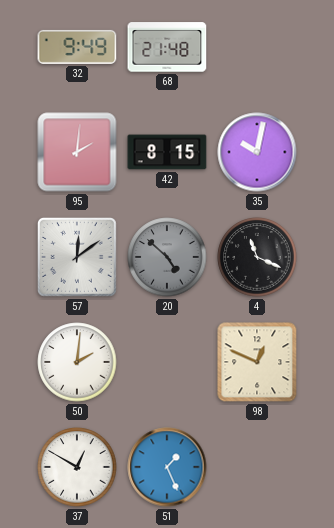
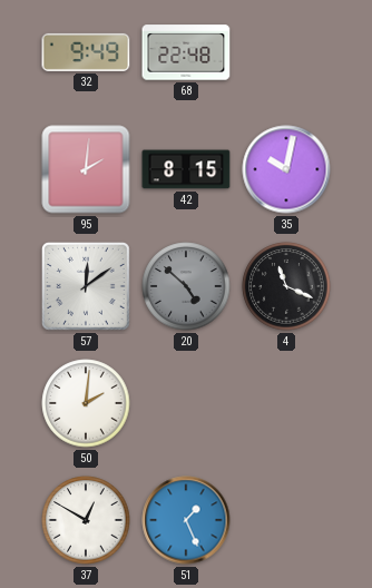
68: 21:48 -> 22:48
98: 12:49 -> none
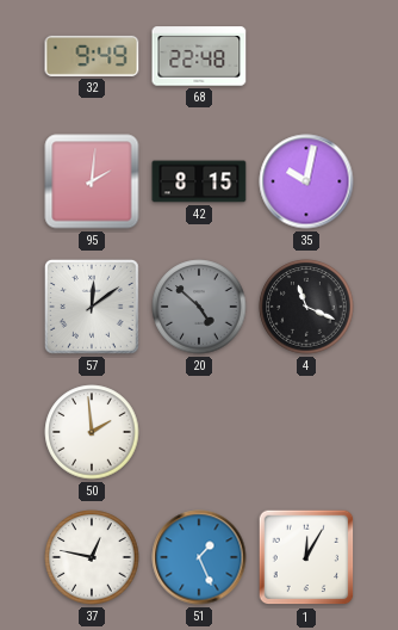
50: 2:01 -> 1:59
37: 12:50 -> 12:47
1: none -> 12:05
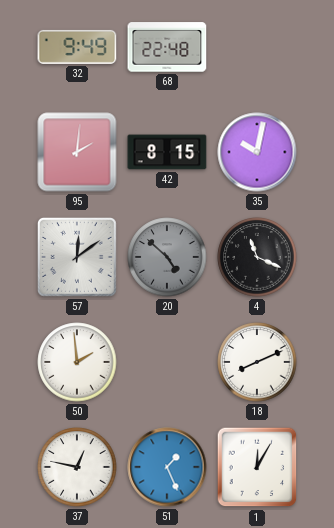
18: none -> 8:11
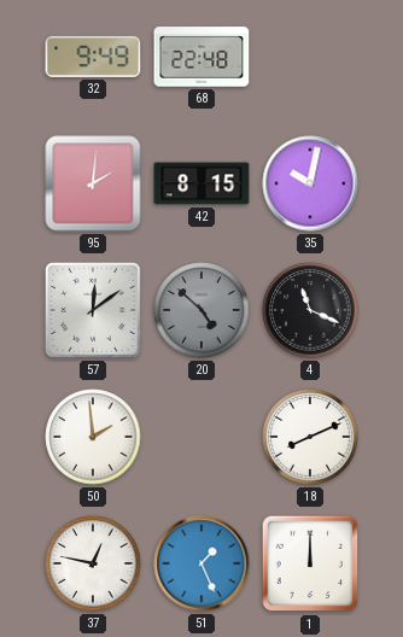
1: 12:05 -> 12:00
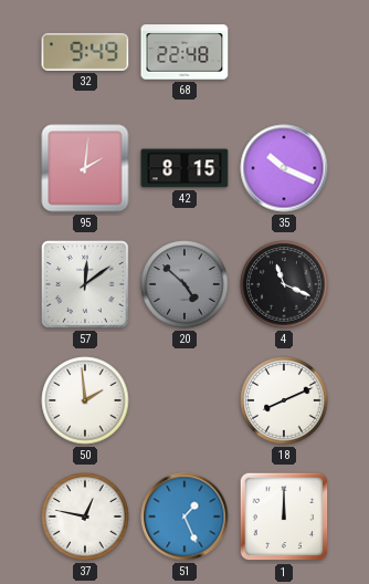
35: 10:02 -> 10:19
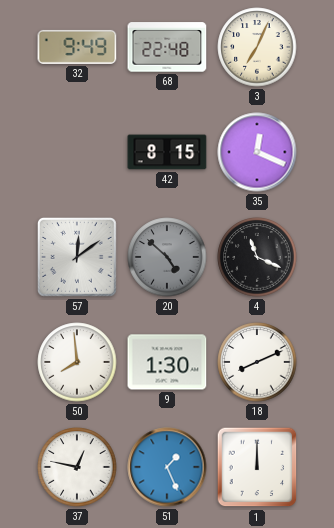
3: none -> 7:04
95: 2:01 -> none
35: 10:19 -> 12:19
50: 1:59 -> 7:59
9: none -> 1:30
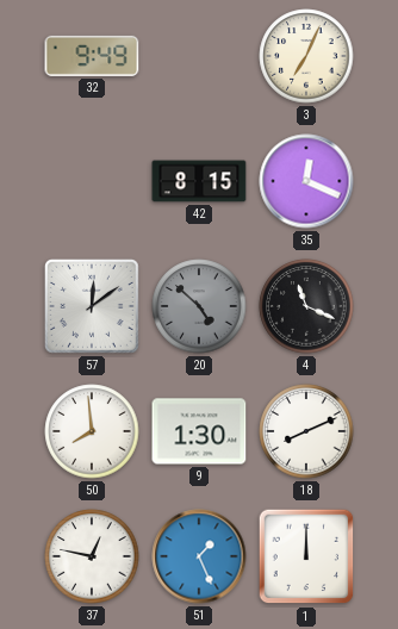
68: 22:48 -> none
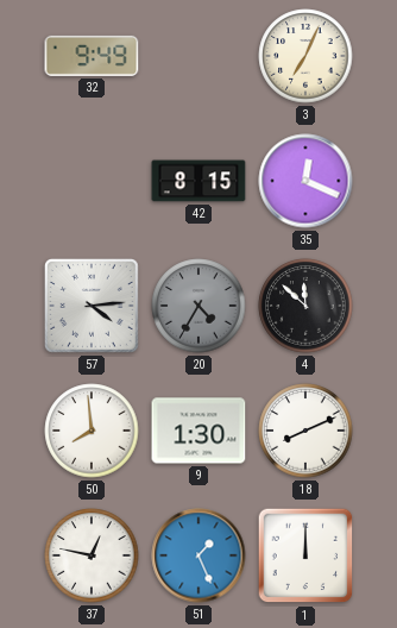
57: 12:09 -> 4:14
20: 4:52 -> 4:35
4: 11:19 -> 11:52
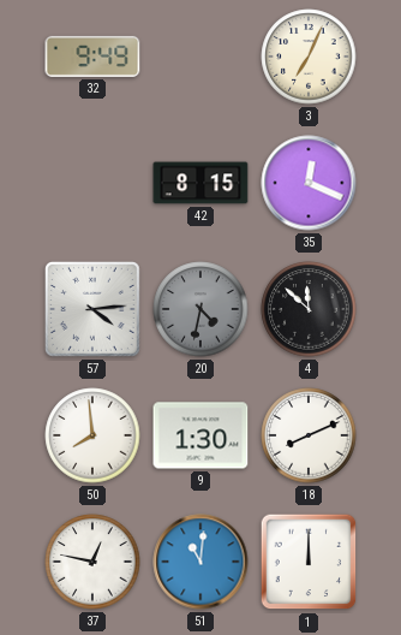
20: 4:35 -> 4:32
51: 1:26 -> 11:01
